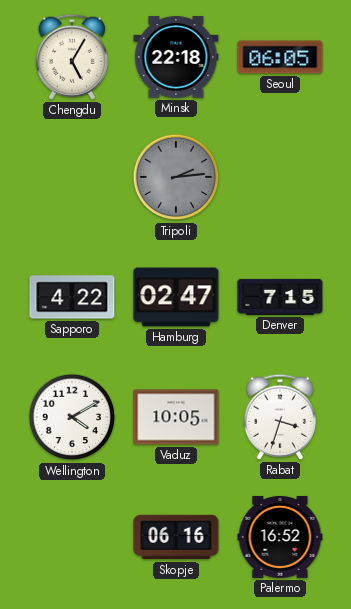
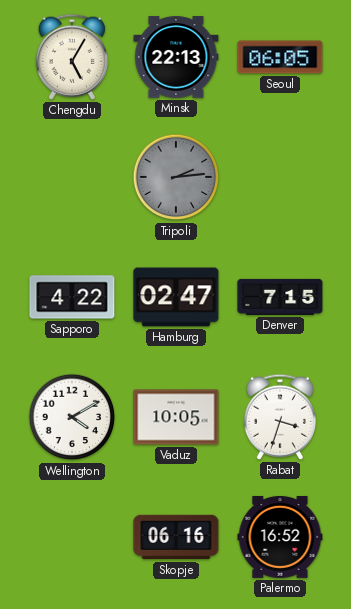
Minsk: 22:18 -> 22:13
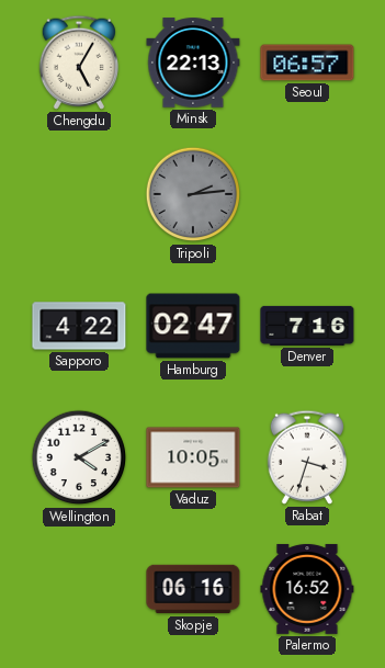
Seoul: 06:05 -> 06:57
Denver: 7:15 -> 7:16
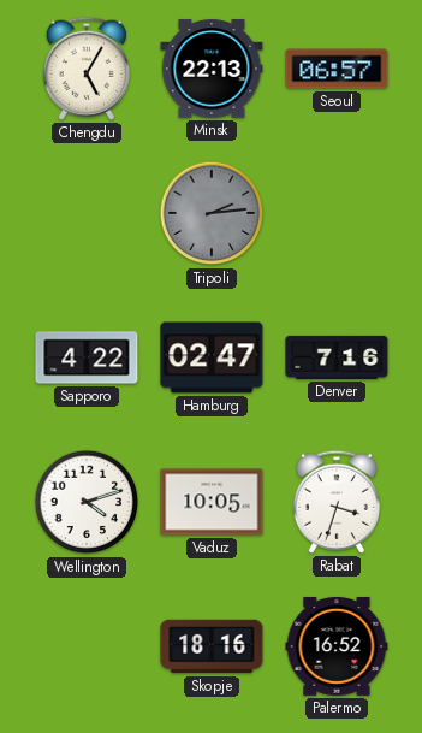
Wellington: 4:10 -> 4:12
Skopje: 06:16 -> 18:16
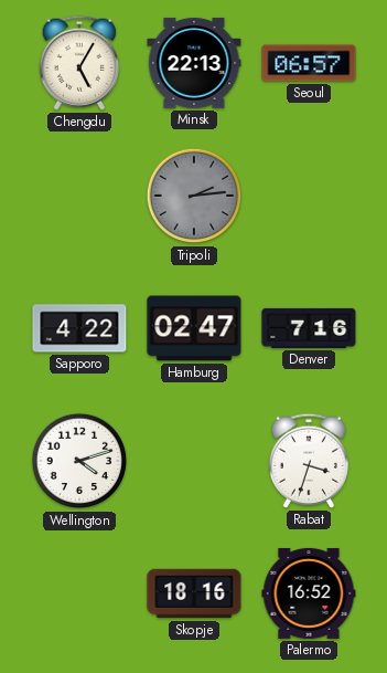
Vaduz: 10:05 -> none
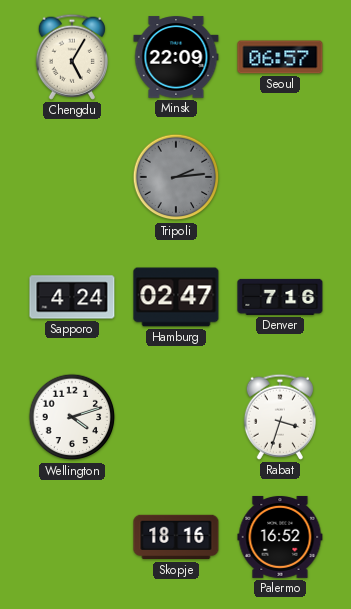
Minsk: 22:13 -> 22:09
Sapporo: 4:22 -> 4:24
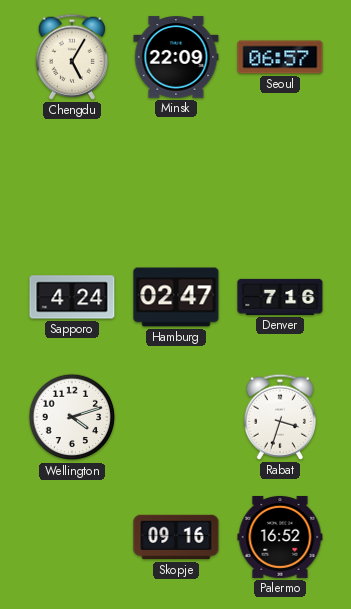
Tripoli: 2:14 -> none
Skopje: 18:16 -> 09:16
